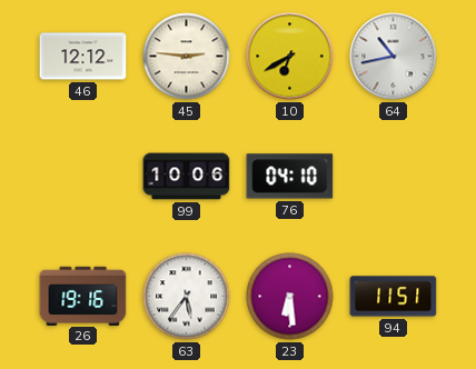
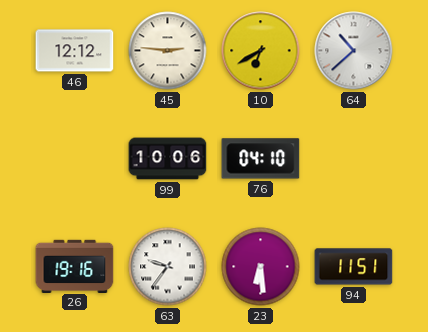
64: 10:43 -> 10:38
63: 5:36 -> 9:36
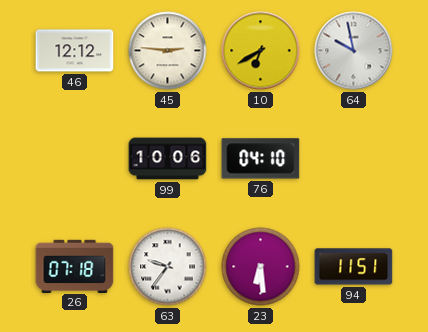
64: 10:38 -> 9:58
26: 19:16 -> 07:18
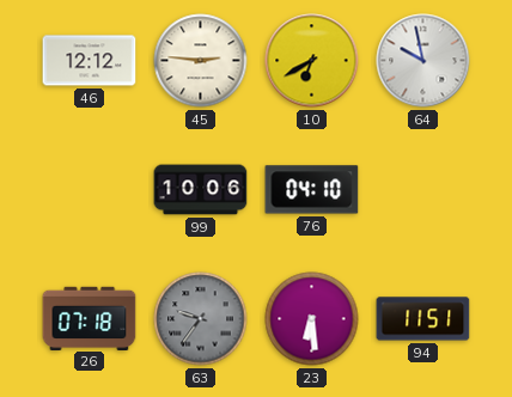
63 dial: white -> grey
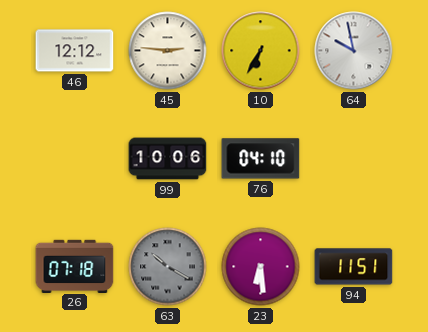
10: 6:40 -> 6:35
63: 9:36 -> 10:20
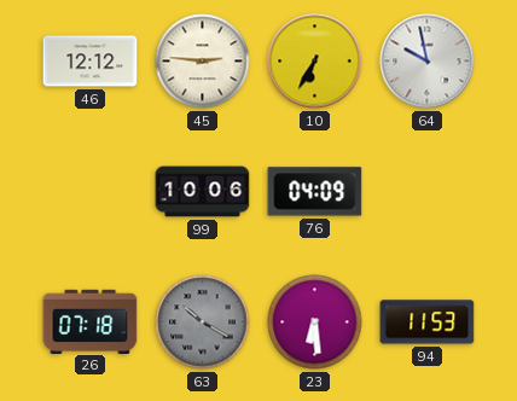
76: 04:10 -> 04:09
94: 11:51 -> 11:53
